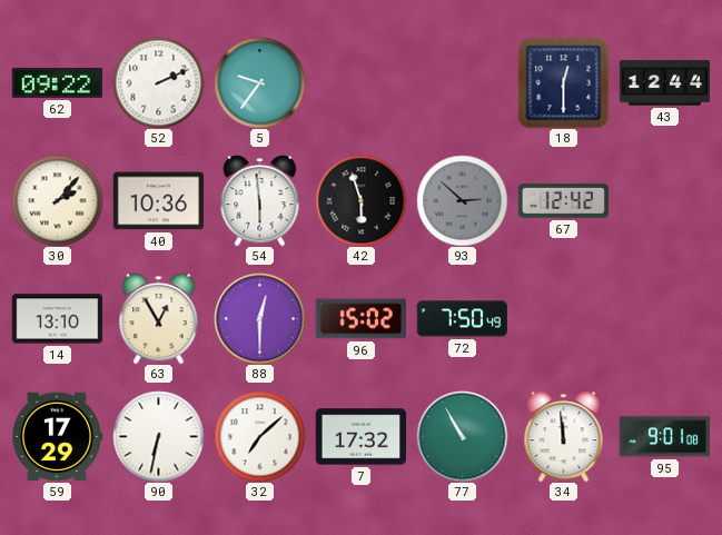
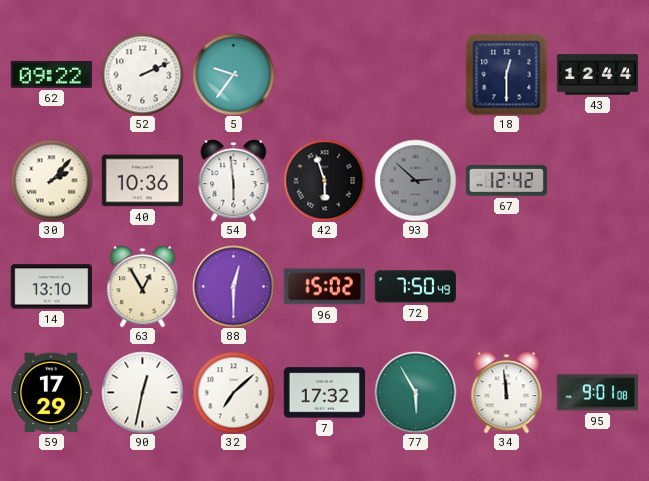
90: 6:32 -> 12:32
77: 10:55 -> 5:55
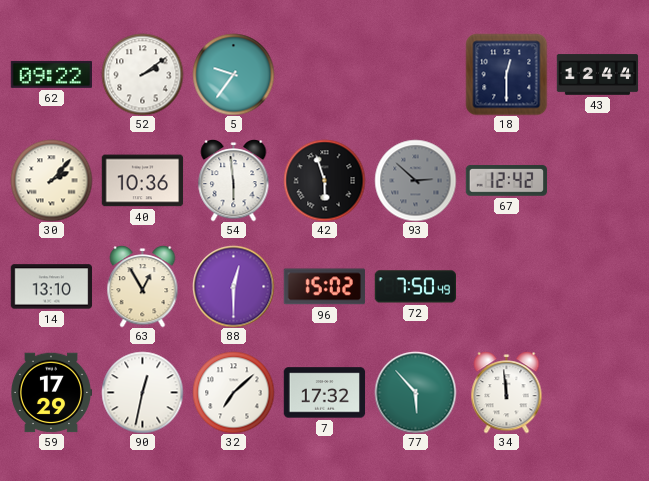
52: 2:11 -> 2:09
77: 5:55 -> 5:53
95: 9:01 -> none
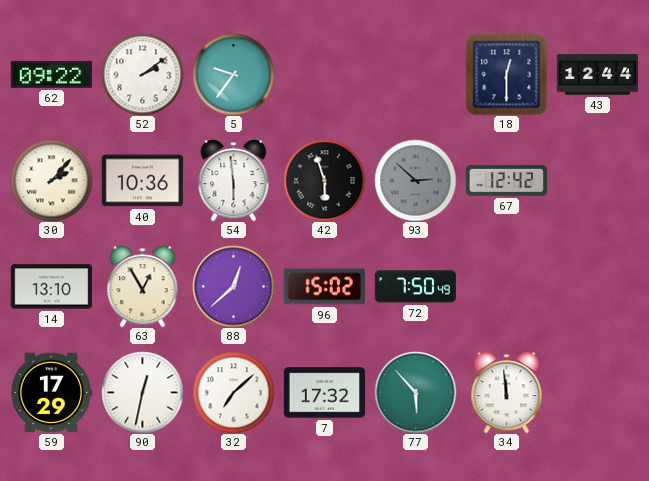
88: 12:30 -> 12:38
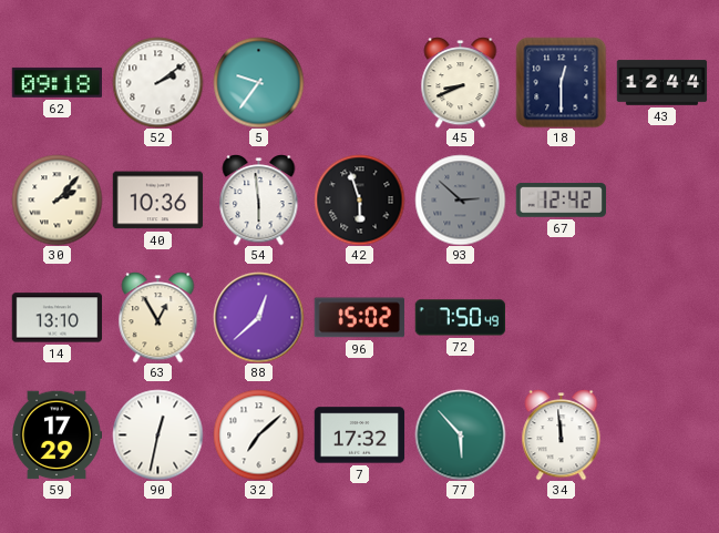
62: 09:22 -> 09:18
45: none -> 8:41
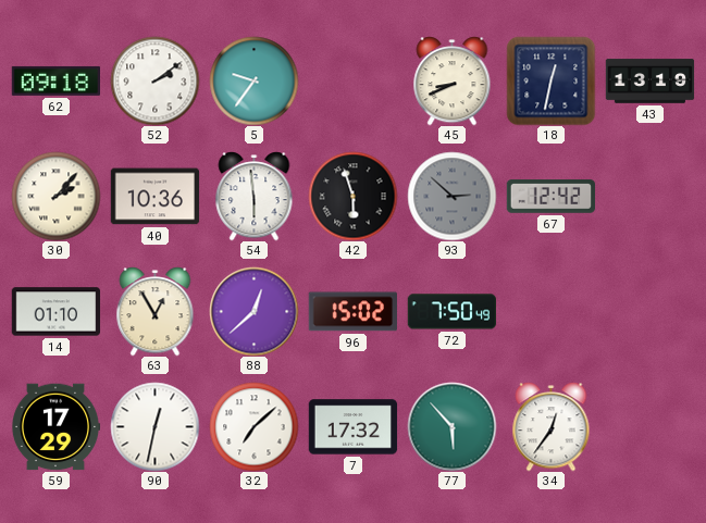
18: 12:30 -> 12:32
43: 12:44 -> 13:19
14: 13:10 -> 01:10
34: 11:59 -> 12:36
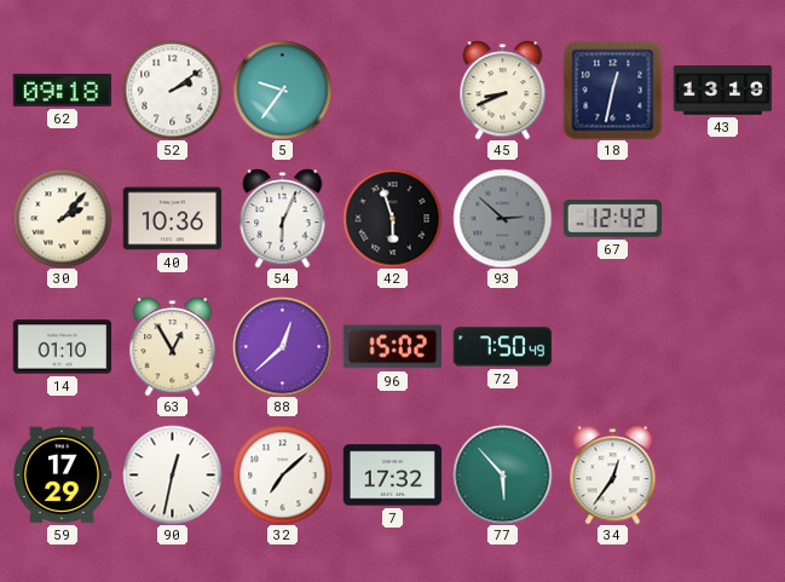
54: 5:59 -> 6:04
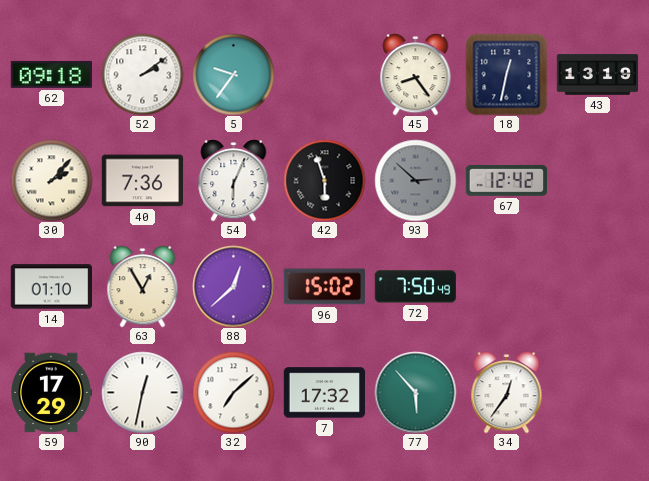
45: 8:41 -> 8:24
40: 10:36 -> 7:36
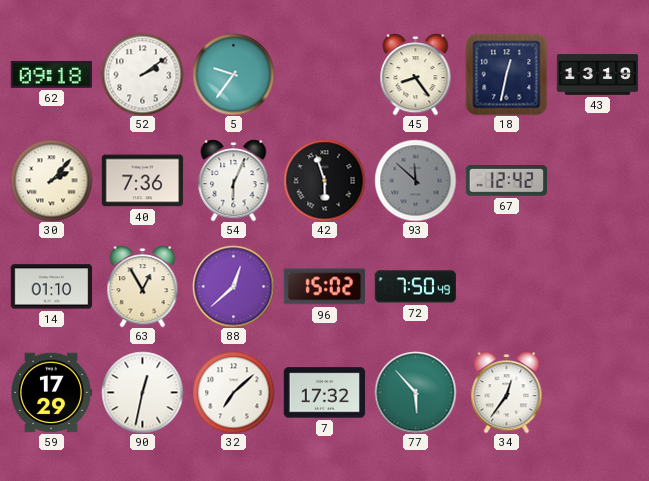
93: 2:52 -> 11:52
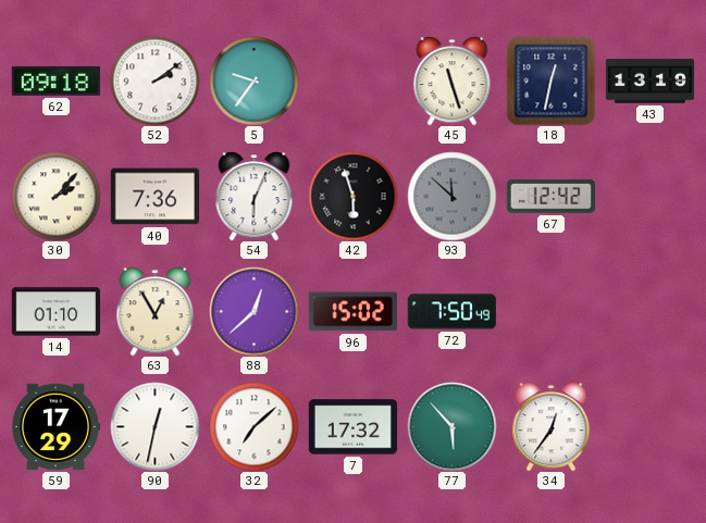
45: 8:24 -> 11:27
